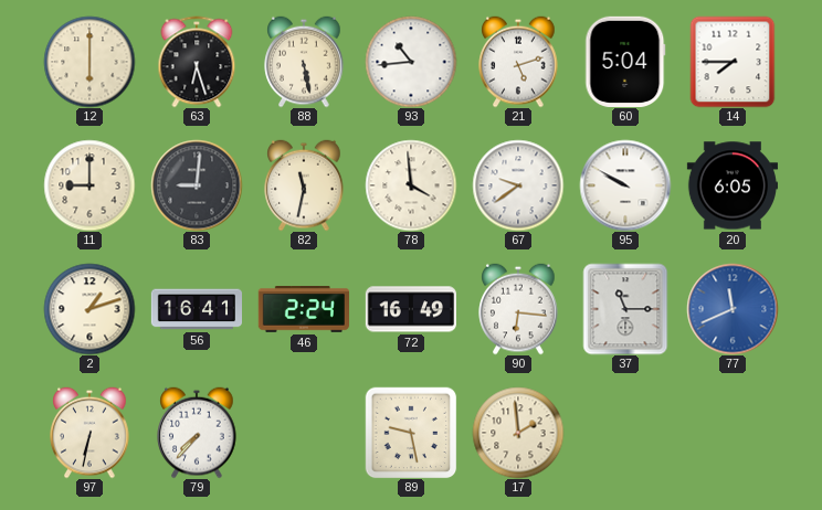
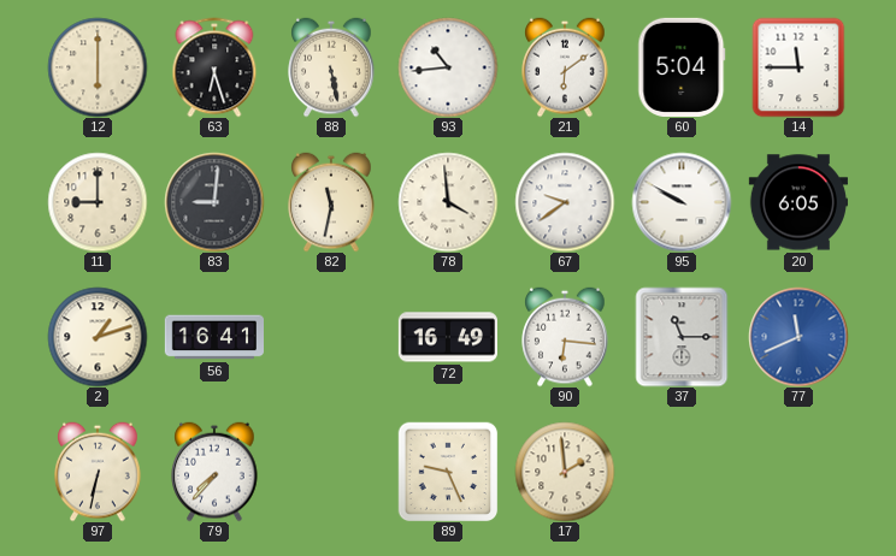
21: 5:12 -> 6:09
14: 7:45 -> 11:45
46: 2:24 -> none
89: 9:28 -> 9:26
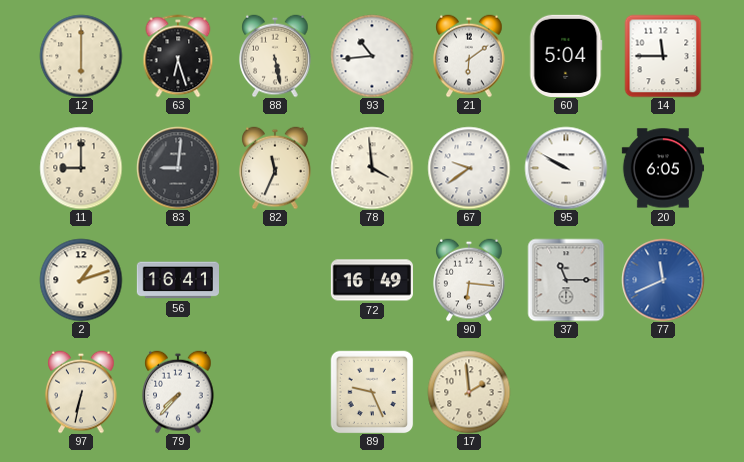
82: 11:32 -> 11:34
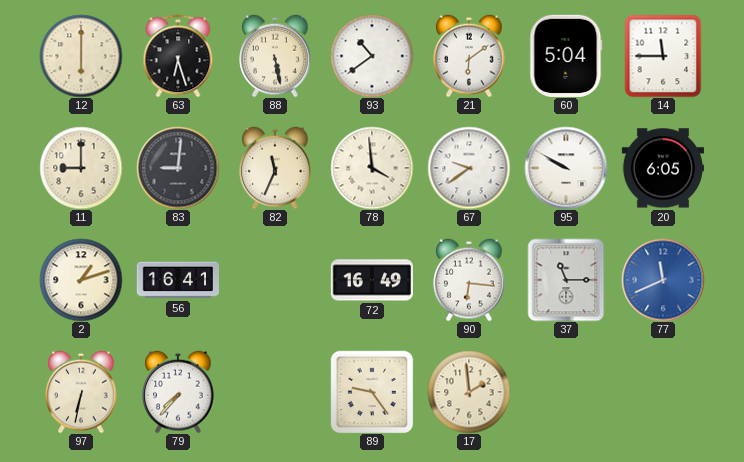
93: 10:44 -> 10:39
89: 9:26 -> 9:24
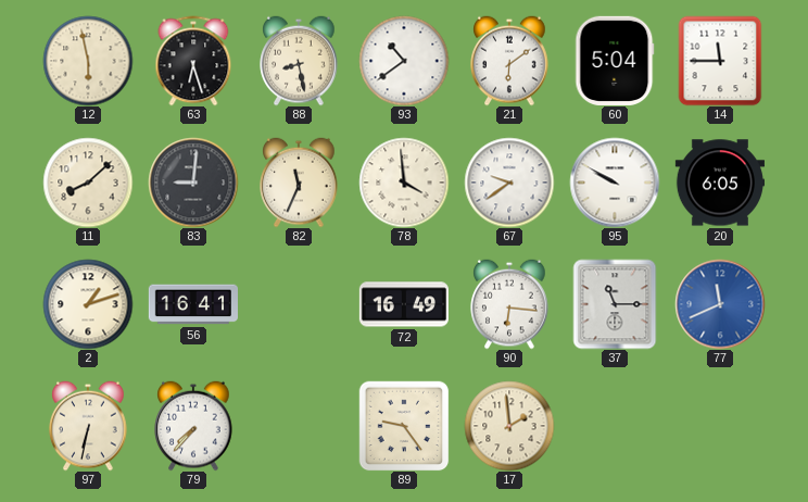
12: 6:00 -> 5:58
88: 5:28 -> 8:28
11: 9:00 -> 8:08
